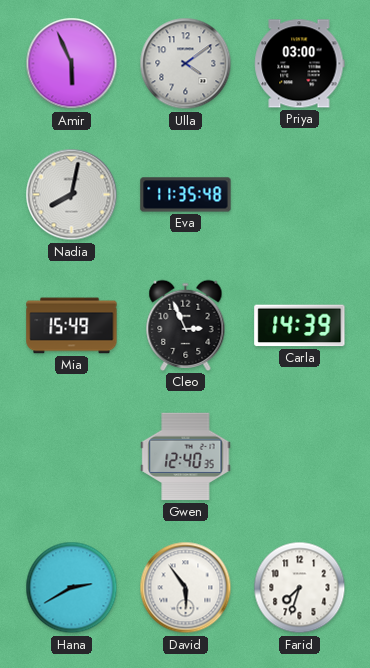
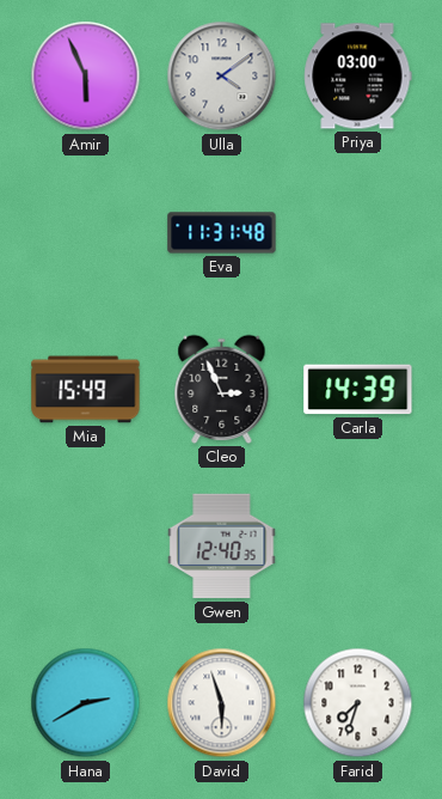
Nadia: 8:02 -> none
Eva: 11:35 -> 11:31
David: 5:54 -> 5:57
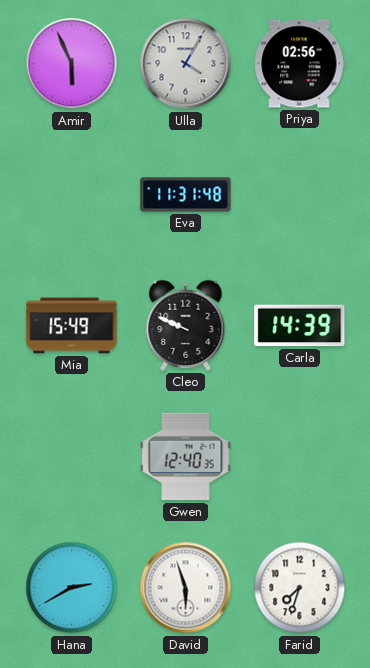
Ulla: 4:09 -> 4:05
Priya: 03:00 -> 02:56
Cleo: 2:56 -> 9:49
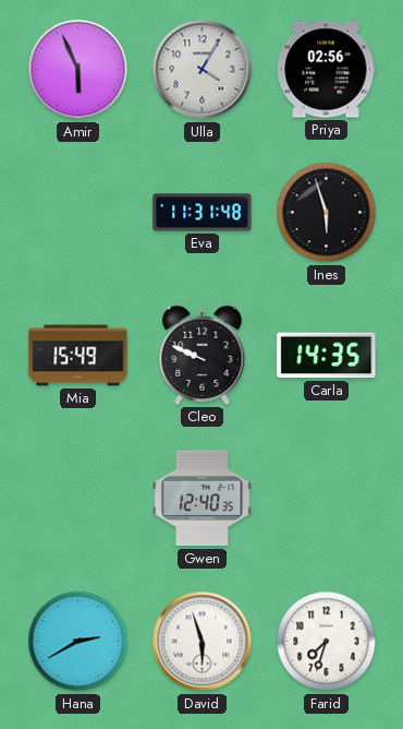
Ines: none -> 5:57
Carla: 14:39 -> 14:35
